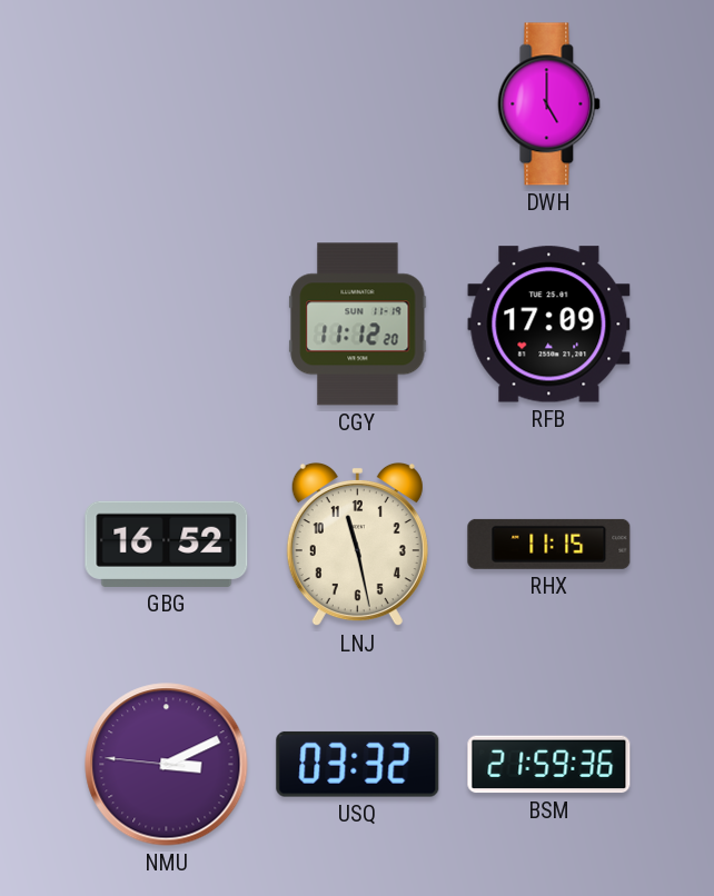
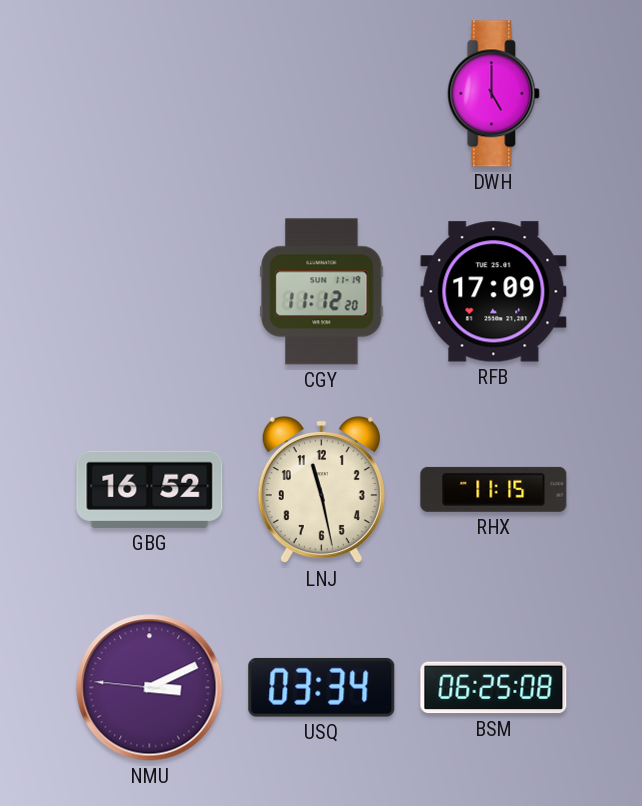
USQ: 03:32 -> 03:34
BSM: 21:59 -> 06:25
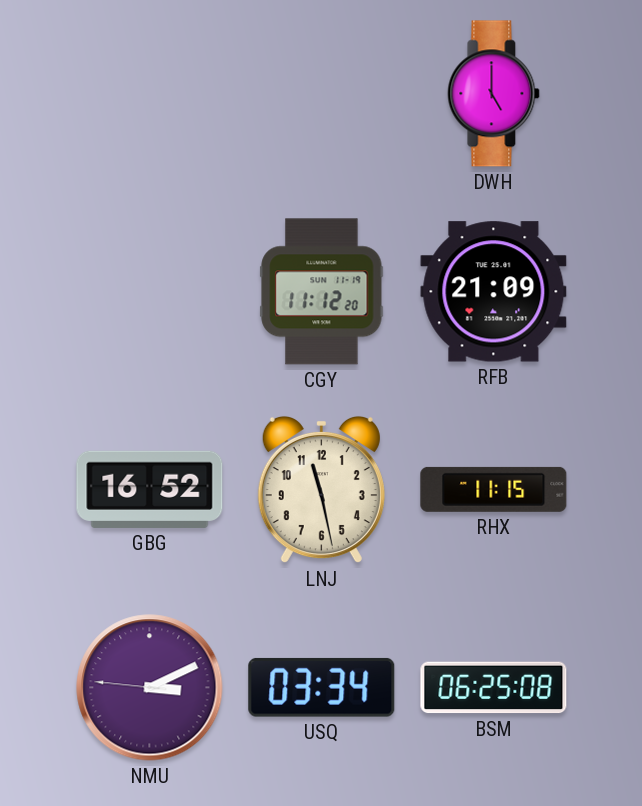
RFB: 17:09 -> 21:09
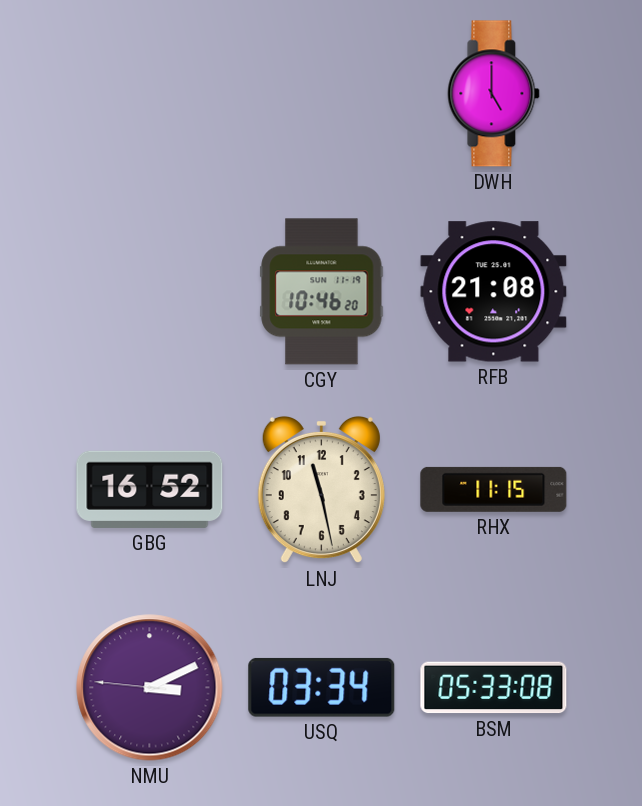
CGY: 11:12 -> 10:46
RFB: 21:09 -> 21:08
BSM: 06:25 -> 05:33
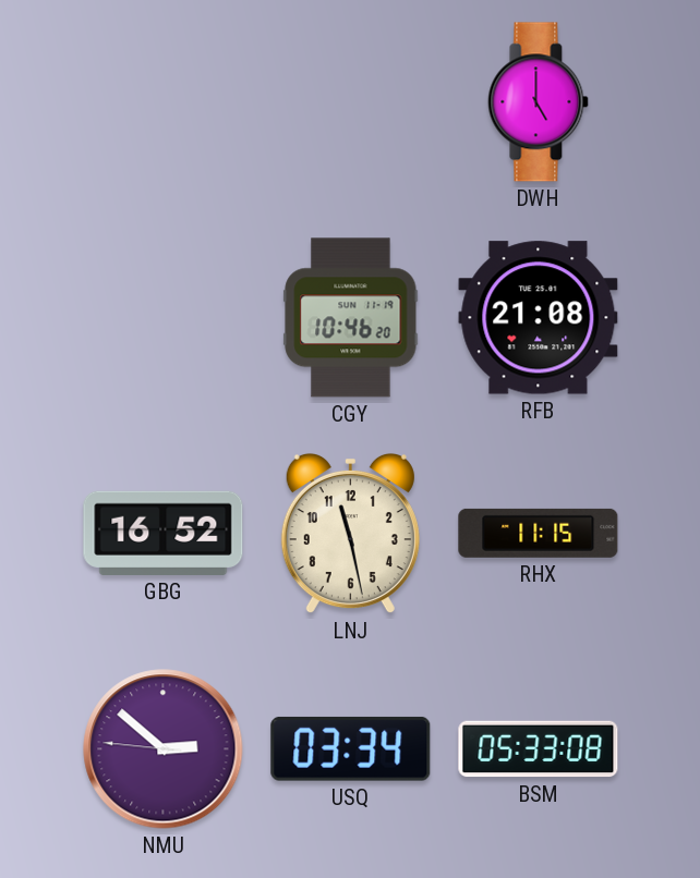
NMU: 3:10 -> 2:51
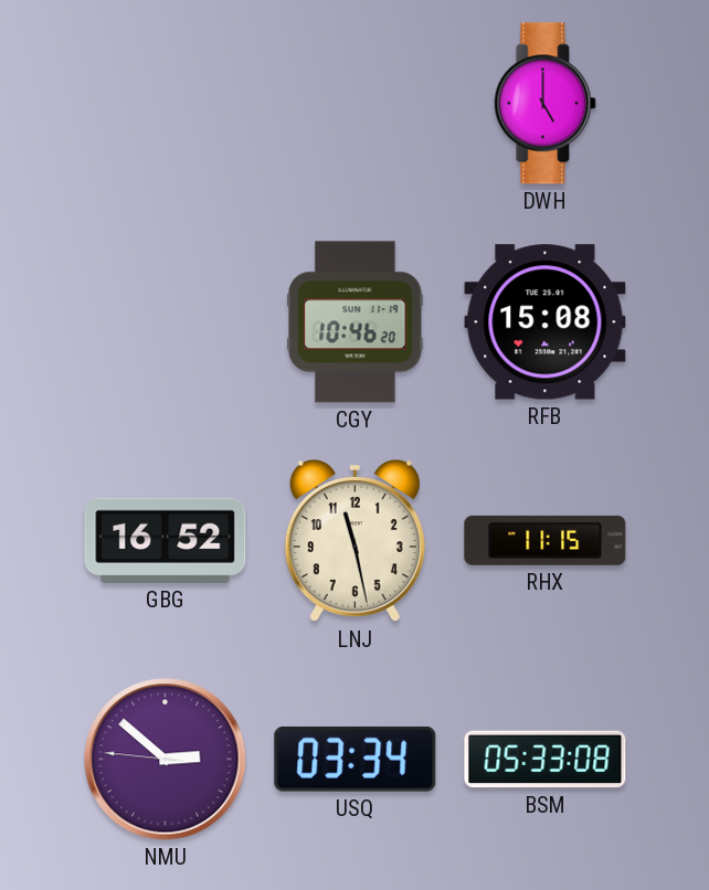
RFB: 21:08 -> 15:08
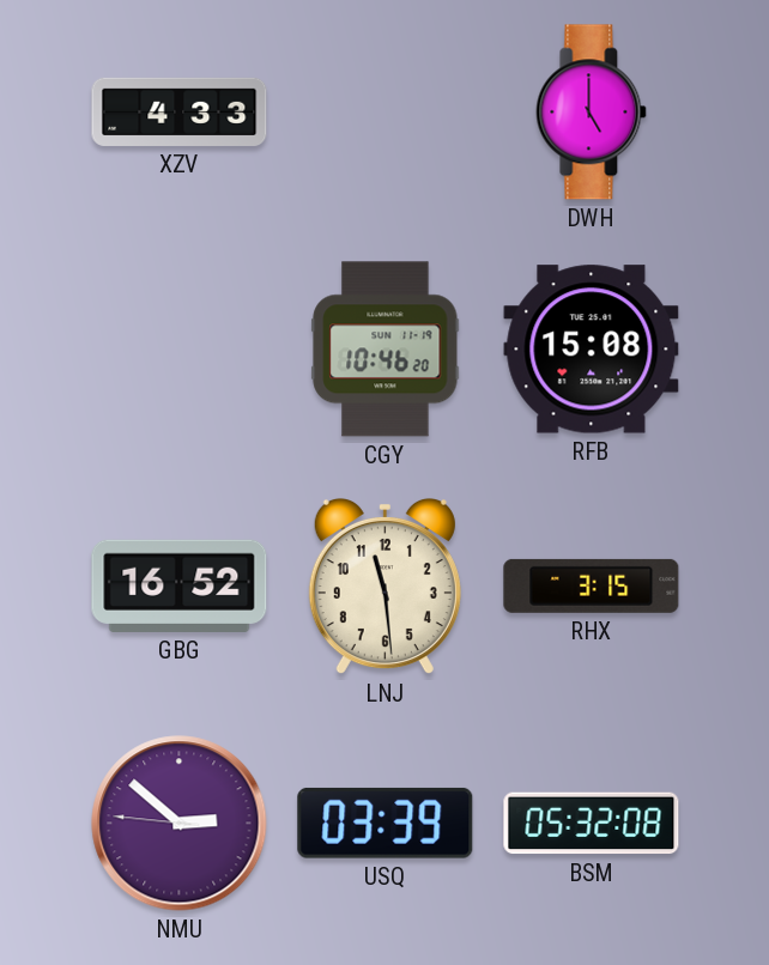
XZV: none -> 4:33
LNJ: 11:28 -> 11:29
RHX: 11:15 -> 3:15
USQ: 03:34 -> 03:39
BSM: 05:33 -> 05:32
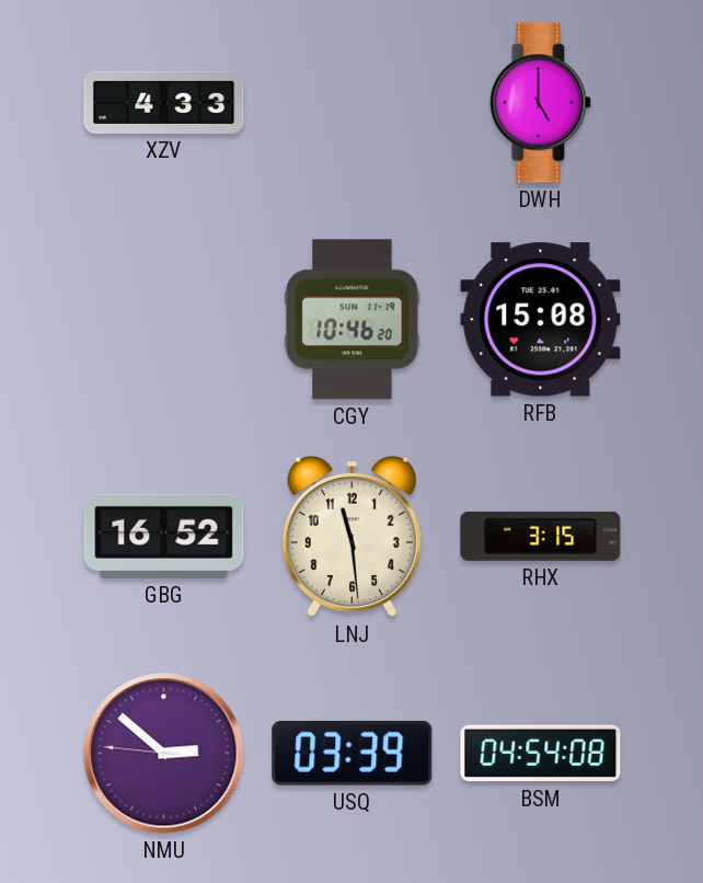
BSM: 05:32 -> 04:54
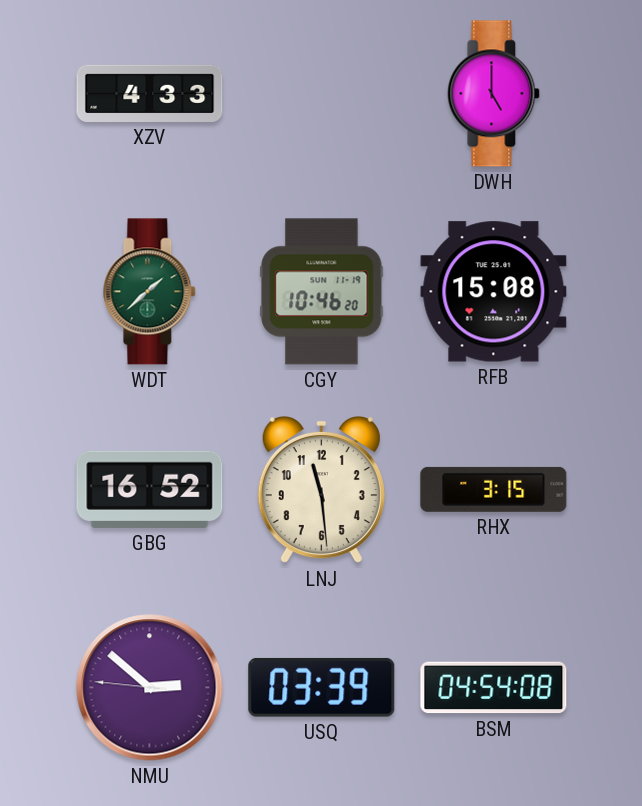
WDT: none -> 1:38
